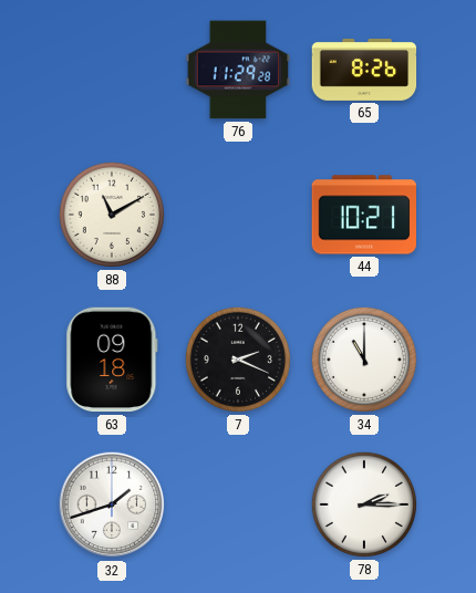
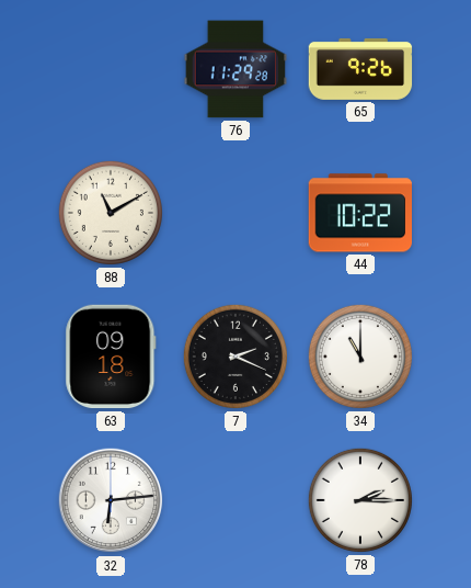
65: 8:26 -> 9:26
44: 10:21 -> 10:22
32: 1:42 -> 6:14
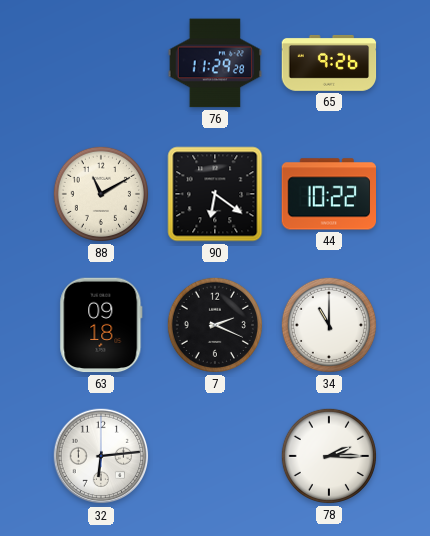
90: none -> 6:21
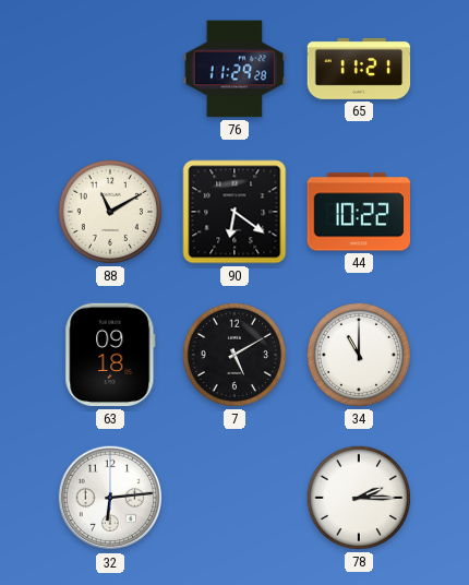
65: 9:26 -> 11:21
7: 2:19 -> 5:10
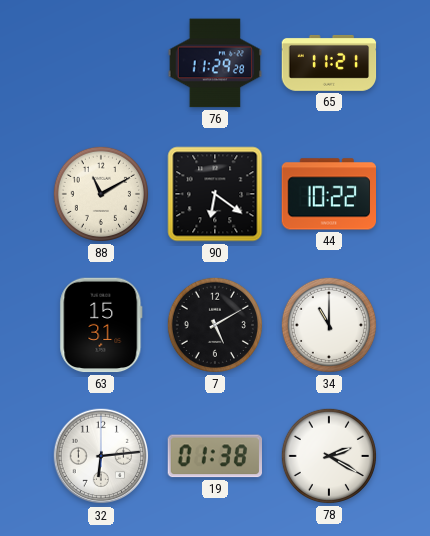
63: 09:18 -> 15:31
19: none -> 01:38
78: 2:15 -> 2:20
